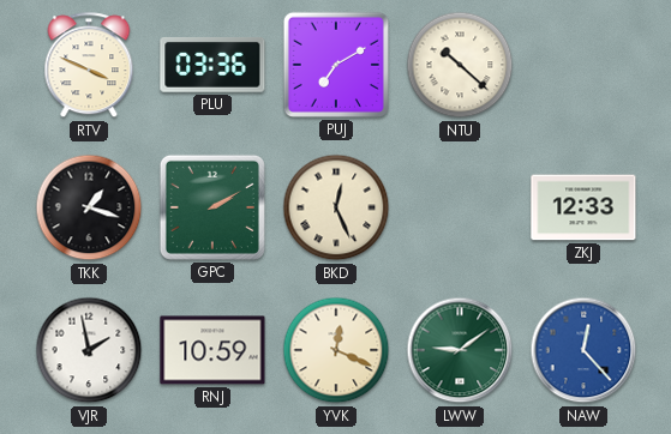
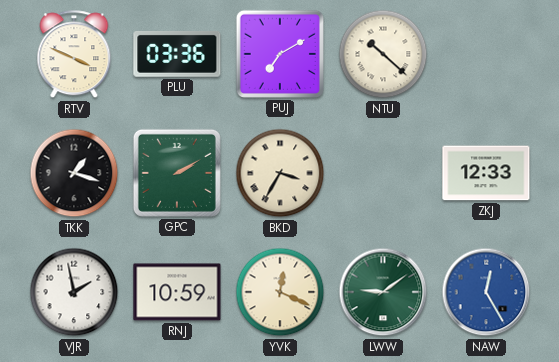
BKD: 12:26 -> 3:35
NAW: 12:23 -> 12:25
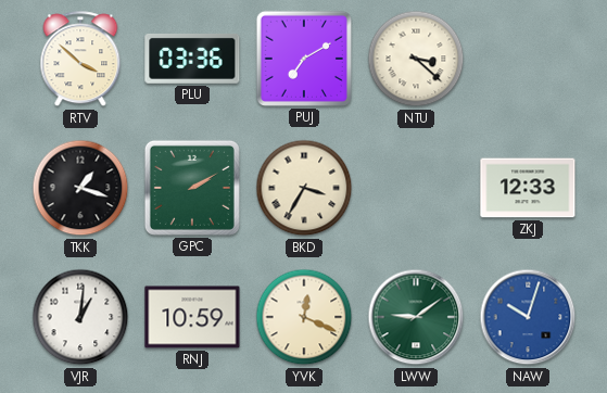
RTV: 3:49 -> 3:52
NTU: 10:22 -> 3:22
VJR: 1:58 -> 1:01
NAW: 12:25 -> 10:03
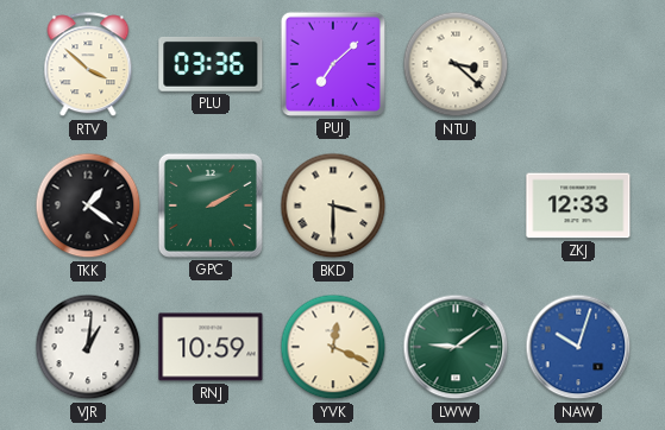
PUJ: 7:10 -> 7:08
TKK: 1:18 -> 1:21
BKD: 3:35 -> 3:30
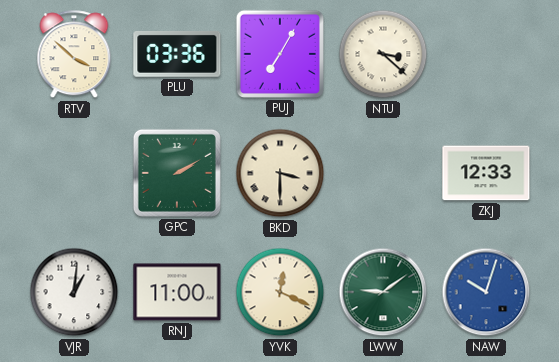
PUJ: 7:08 -> 7:05
TKK: 1:21 -> none
RNJ: 10:59 -> 11:00
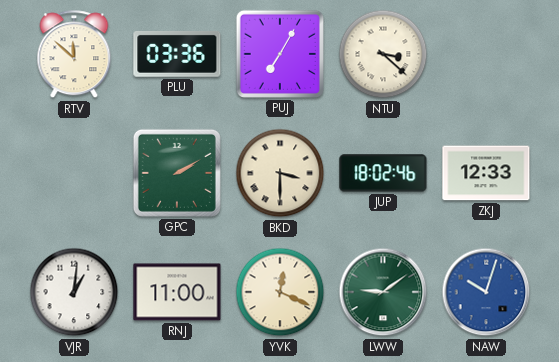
RTV: 3:52 -> 11:52
JUP: none -> 18:02
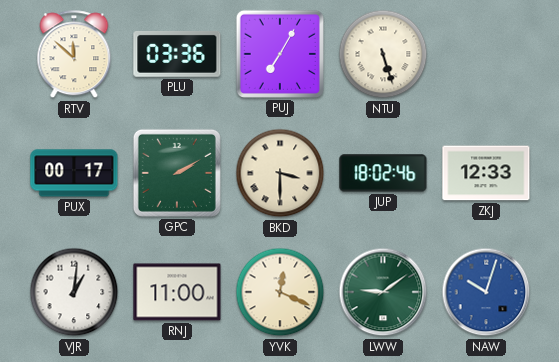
NTU: 3:22 -> 5:27
PUX: none -> 00:17
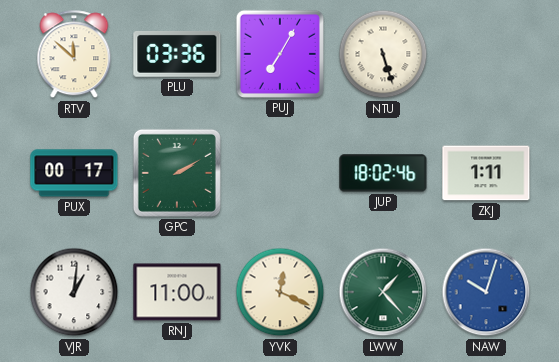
BKD: 3:30 -> none
ZKJ: 12:33 -> 1:11
LWW: 9:09 -> 1:23
